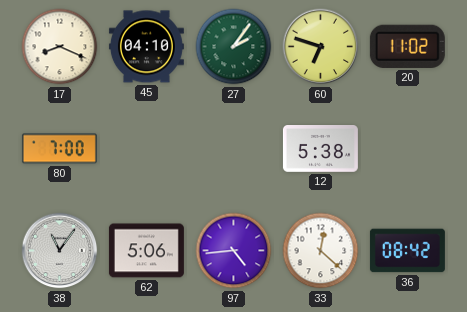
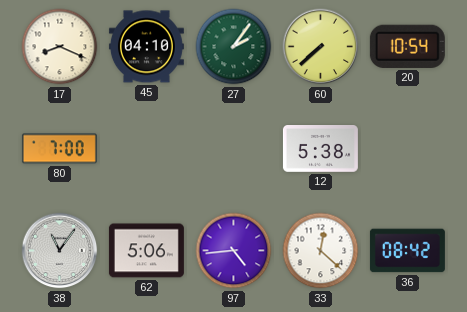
60: 6:48 -> 7:38
20: 11:02 -> 10:54
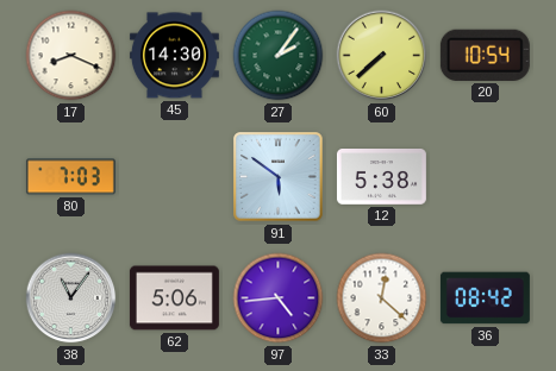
45: 04:10 -> 14:30
80: 7:00 -> 7:03
91: none -> 5:51
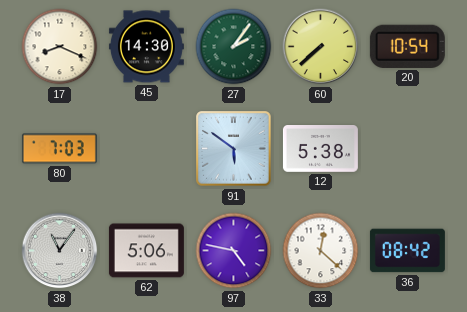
97: 4:44 -> 4:47
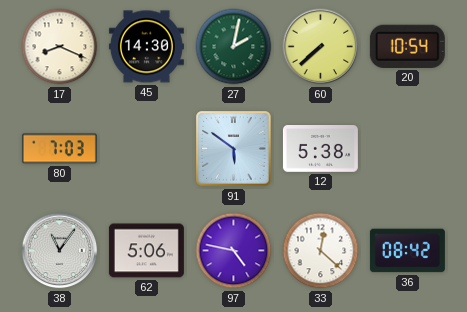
27: 2:06 -> 2:02
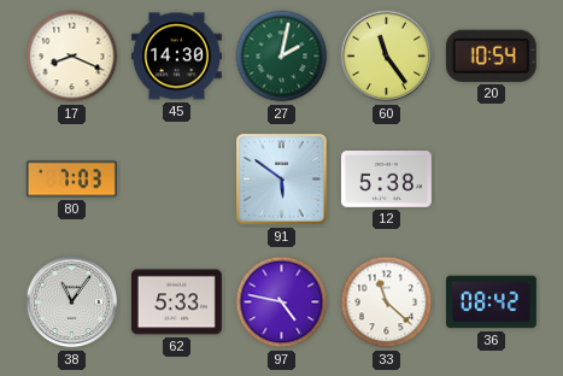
60: 7:38 -> 11:24
62: 5:06 -> 5:33
33: 12:22 -> 11:22
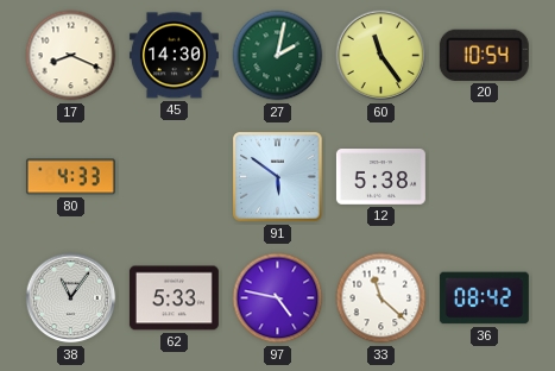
80: 7:03 -> 4:33
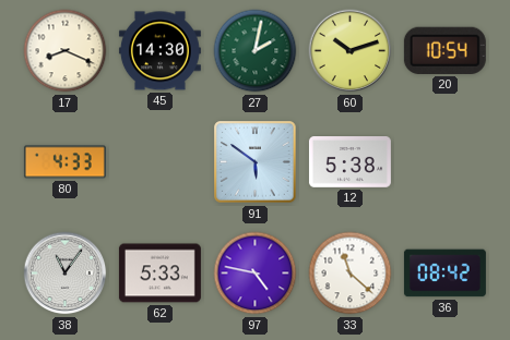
60: 11:24 -> 10:12
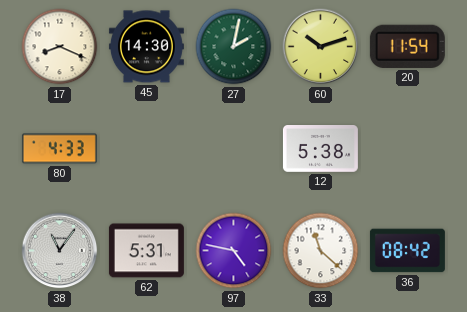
20: 10:54 -> 11:54
91: 5:51 -> none
62: 5:33 -> 5:31
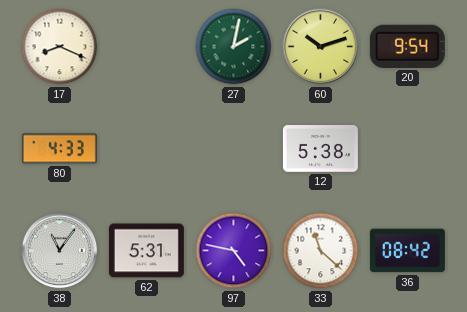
45: 14:30 -> none
20: 11:54 -> 9:54
